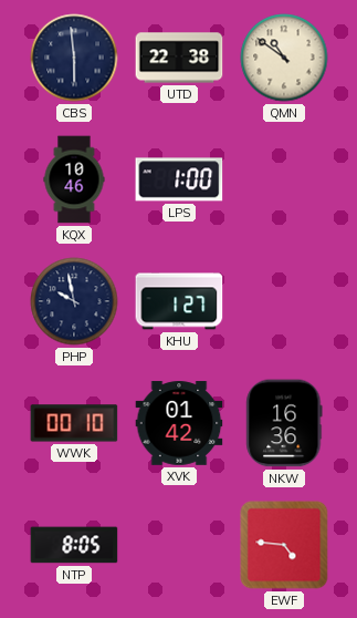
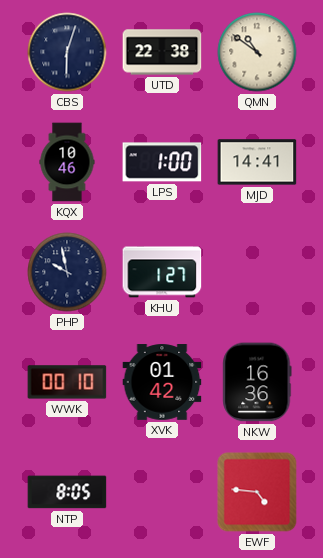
CBS: 5:59 -> 6:03
MJD: none -> 14:41
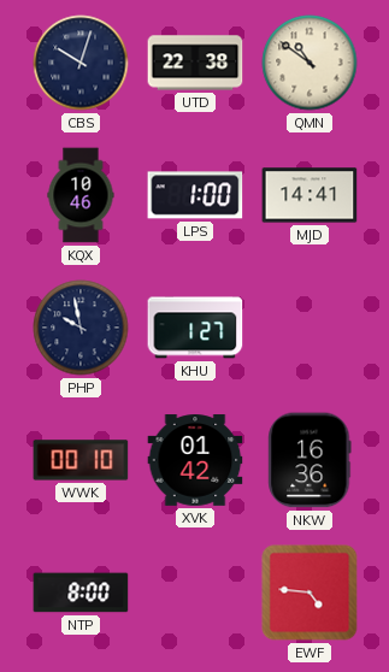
CBS: 6:03 -> 10:03
NTP: 8:05 -> 8:00
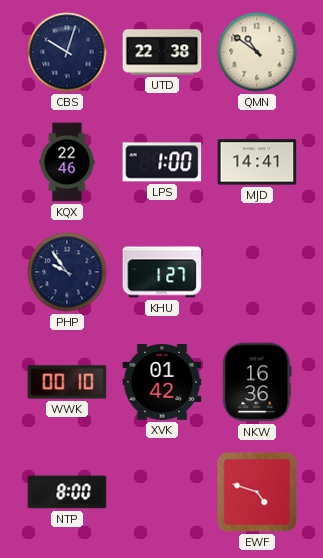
KQX: 10:46 -> 22:46
PHP: 9:58 -> 9:54
EWF: 4:46 -> 4:48
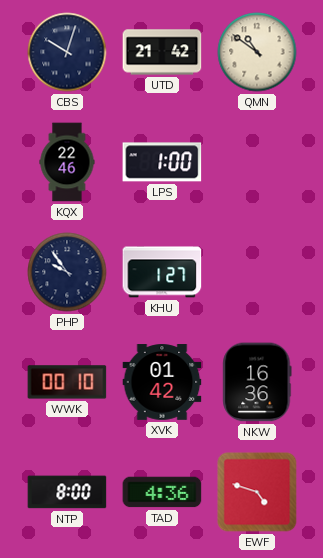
UTD: 22:38 -> 21:42
MJD: 14:41 -> none
TAD: none -> 4:36
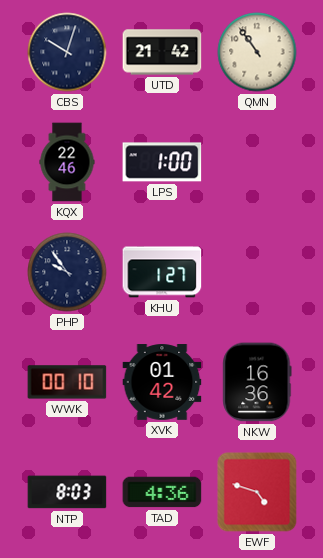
QMN: 10:51 -> 10:54
NTP: 8:00 -> 8:03
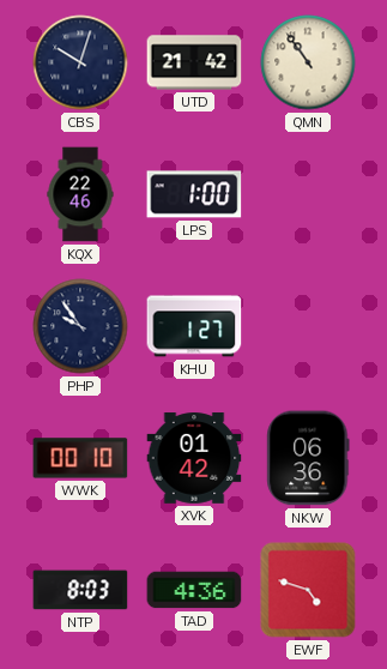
NKW: 16:36 -> 06:36
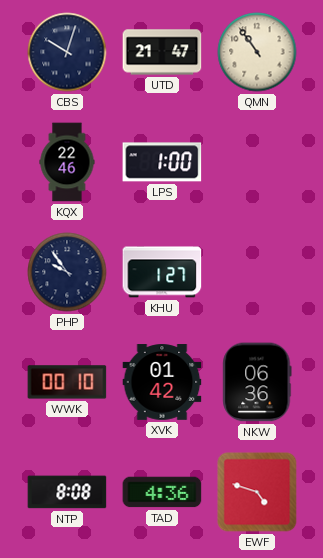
UTD: 21:42 -> 21:47
NTP: 8:03 -> 8:08
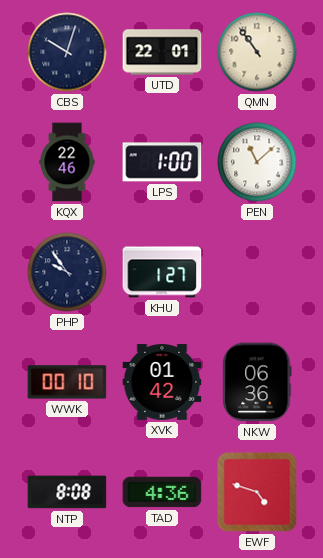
UTD: 21:47 -> 22:01
PEN: none -> 11:08
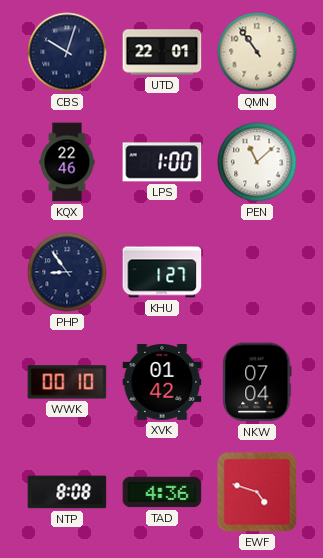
PHP: 9:54 -> 8:54
NKW: 06:36 -> 07:04
